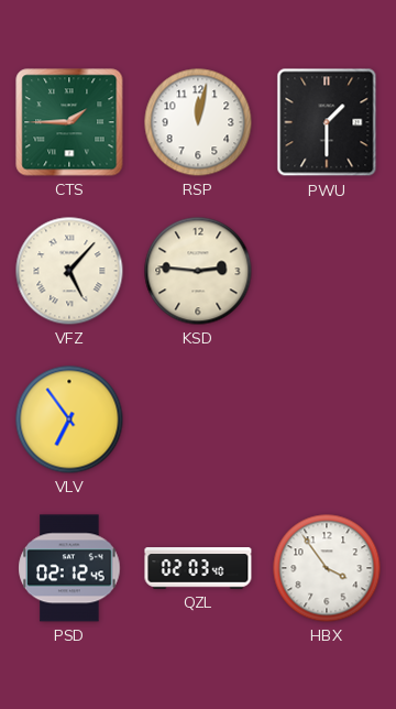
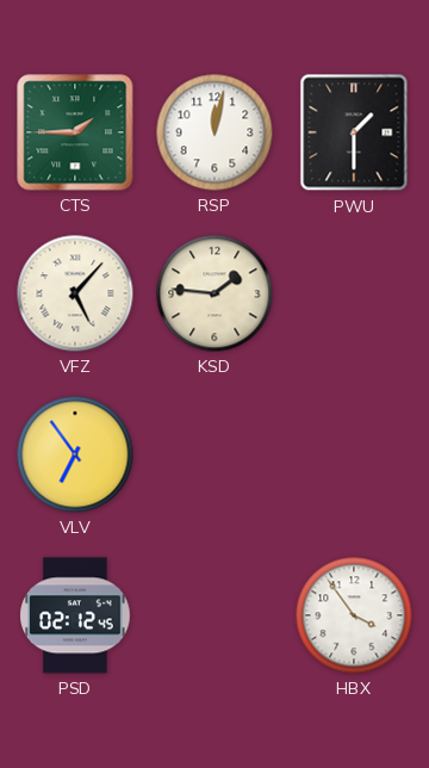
KSD: 2:46 -> 1:46
QZL: 02:03 -> none
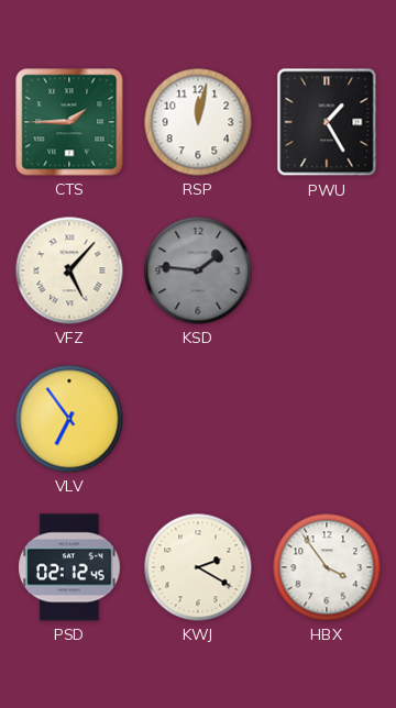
PWU: 1:30 -> 1:25
KSD dial: cream -> grey
KWJ: none -> 2:20
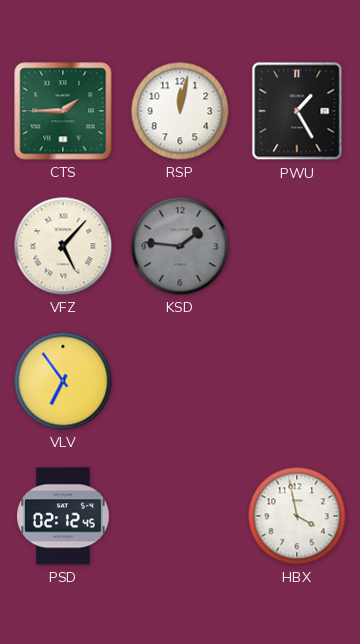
KWJ: 2:20 -> none
HBX: 3:54 -> 3:58
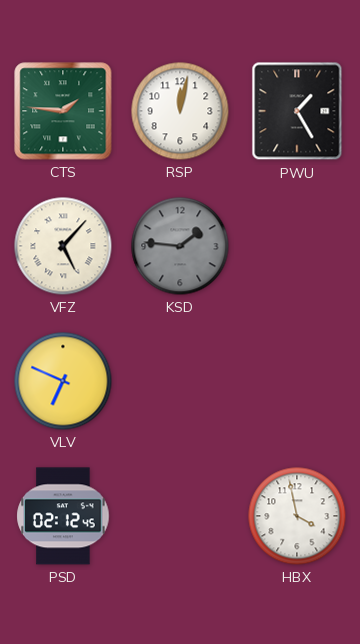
CTS: 1:45 -> 1:46
VLV: 6:54 -> 6:49
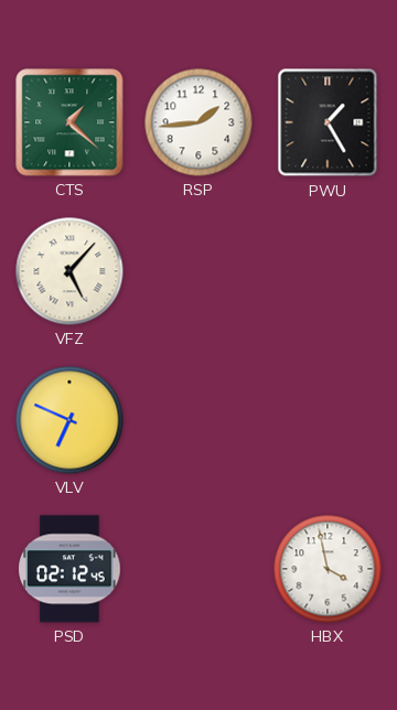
CTS: 1:46 -> 1:22
RSP: 12:02 -> 1:44
KSD: 1:46 -> none
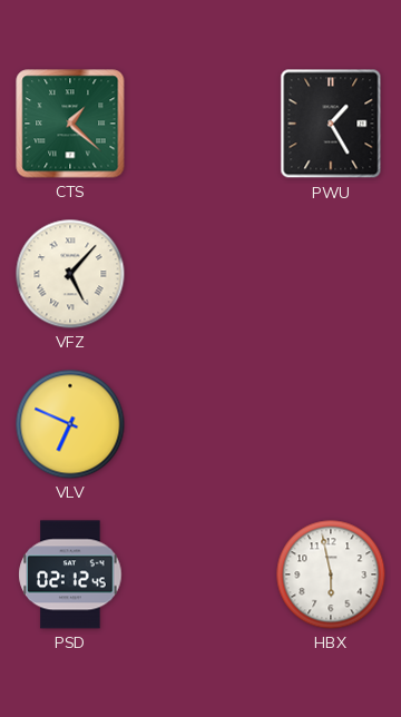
RSP: 1:44 -> none
HBX: 3:58 -> 5:58
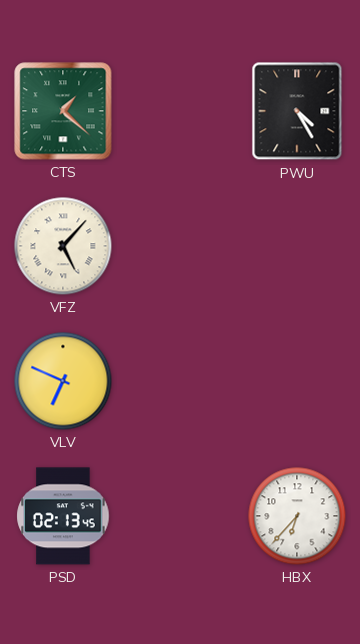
PWU: 1:25 -> 4:25
PSD: 02:12 -> 02:13
HBX: 5:58 -> 6:37
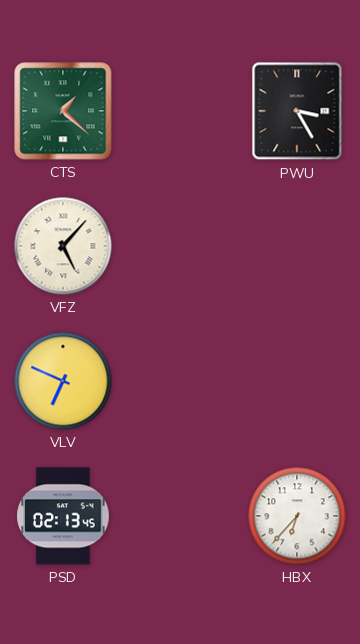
PWU: 4:25 -> 3:25
